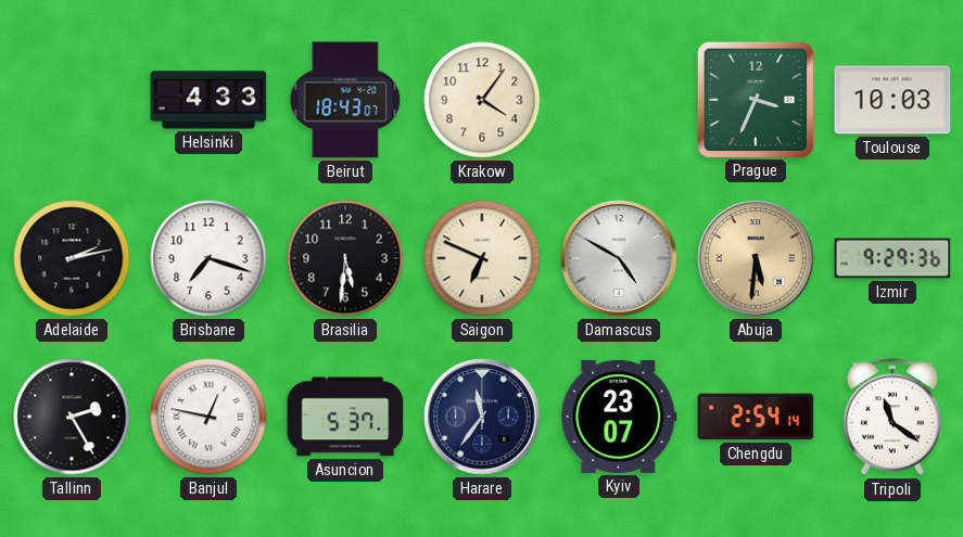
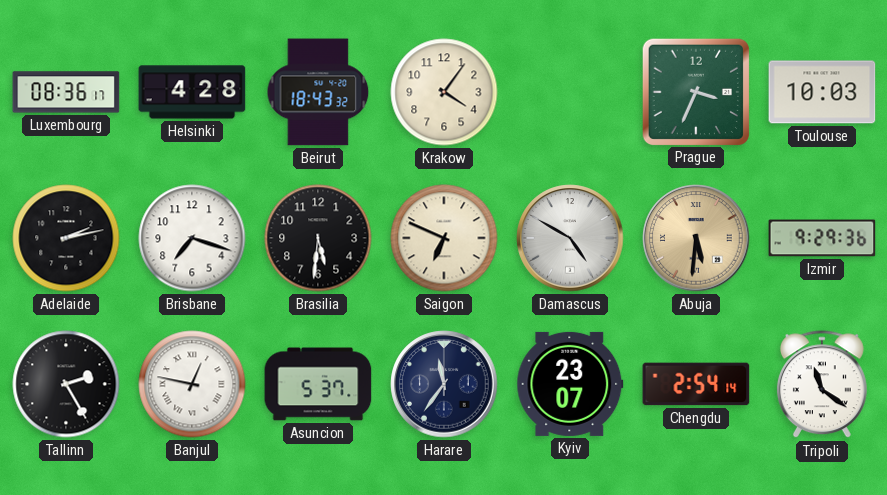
Luxembourg: none -> 08:36
Helsinki: 4:33 -> 4:28
Beirut: 18:43:07 -> 18:43:32
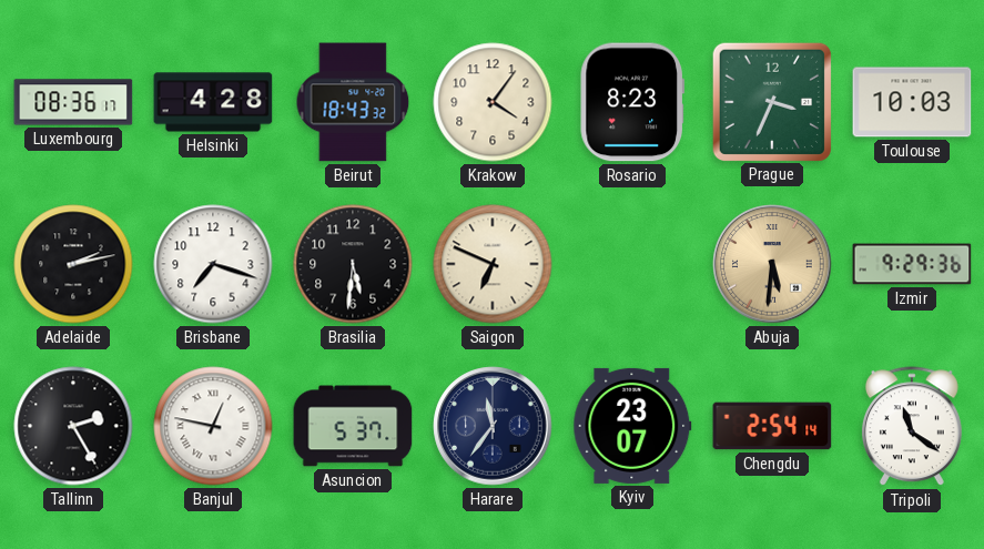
Rosario: none -> 8:23
Damascus: 4:50 -> none
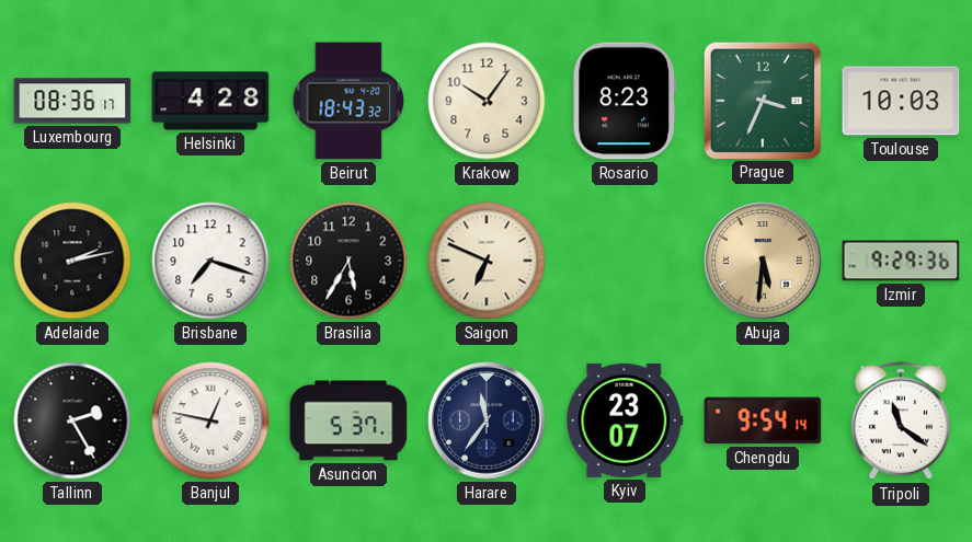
Krakow: 4:06 -> 10:06
Brasilia: 5:31 -> 5:35
Chengdu: 2:54 -> 9:54
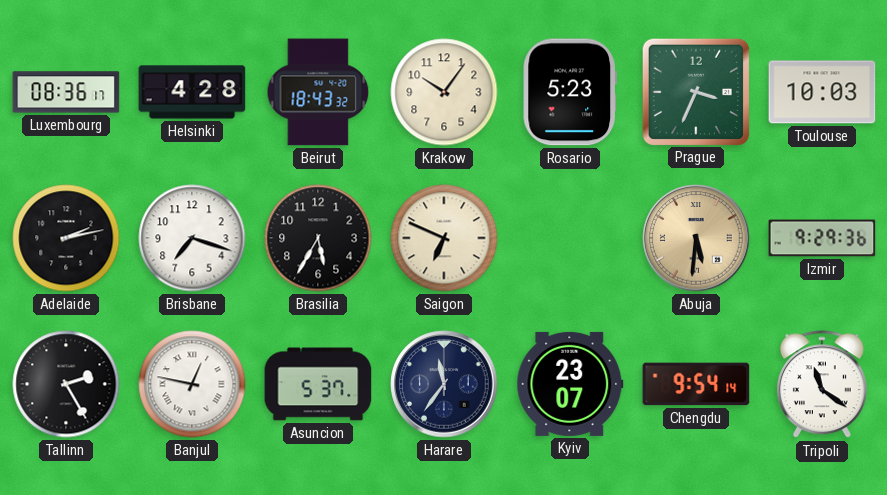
Rosario: 8:23 -> 5:23
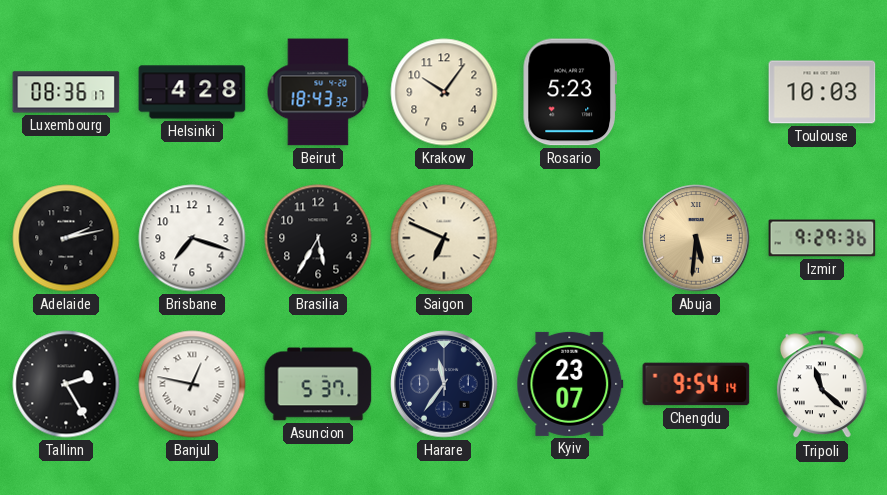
Prague: 3:34 -> none
Tripoli: 11:21 -> 11:22
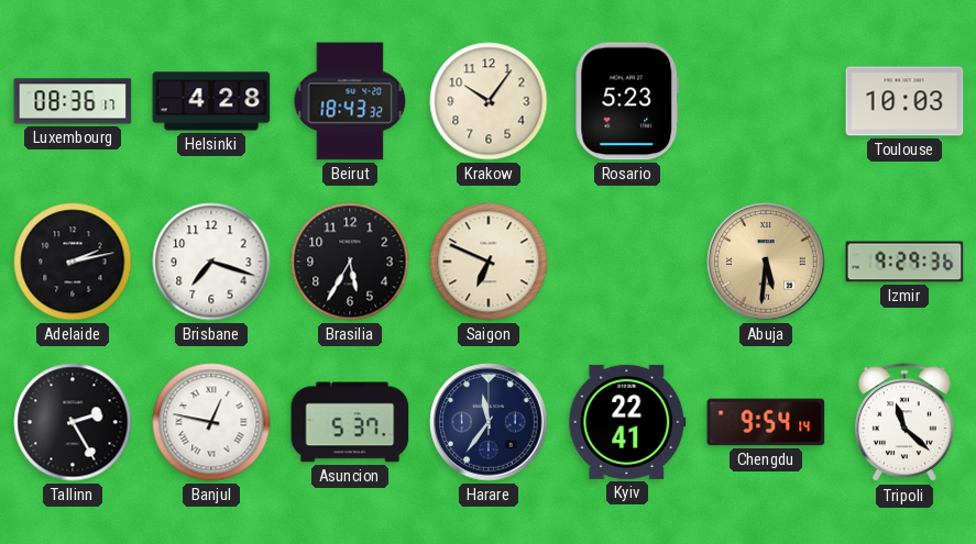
Kyiv: 23:07 -> 22:41
